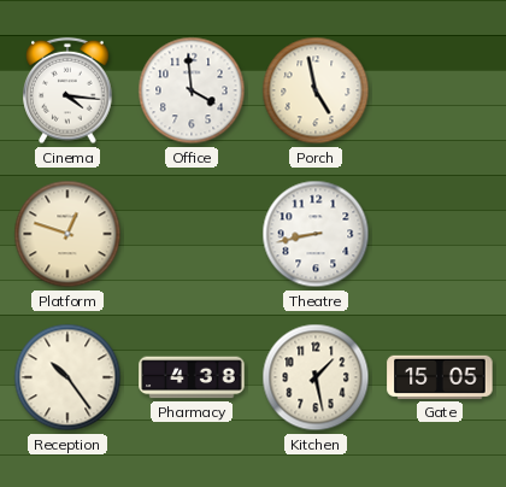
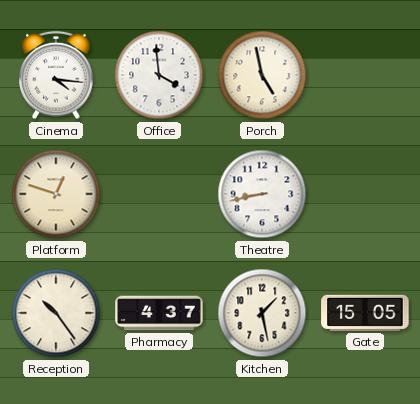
Pharmacy: 4:38 -> 4:37
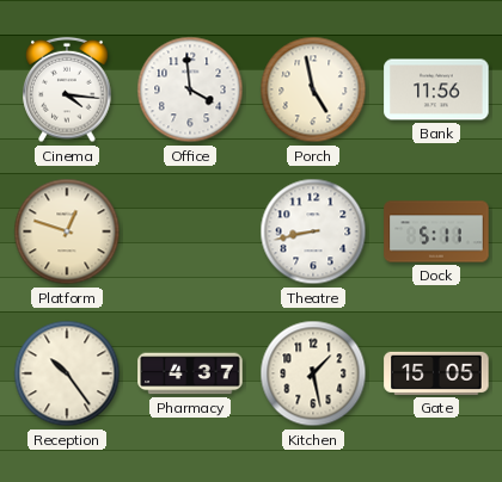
Bank: none -> 11:56
Dock: none -> 5:11
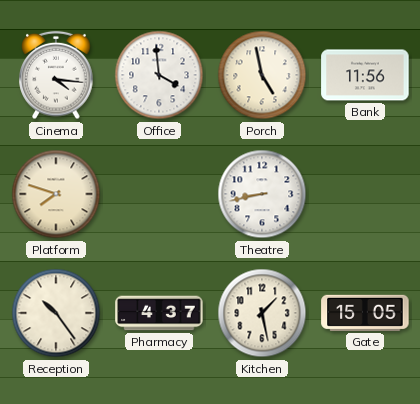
Platform: 12:48 -> 7:48
Dock: 5:11 -> none
